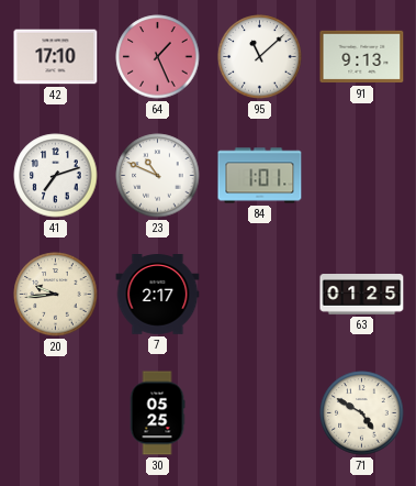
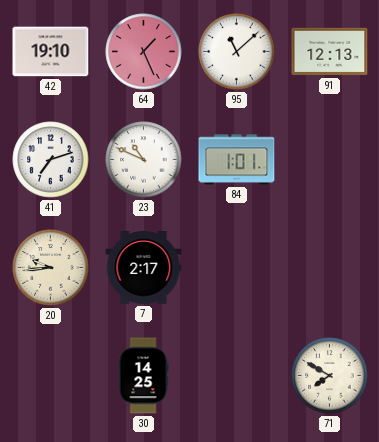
42: 17:10 -> 19:10
91: 9:13 -> 12:13
63: 01:25 -> none
30: 05:25 -> 14:25
71: 4:50 -> 7:50
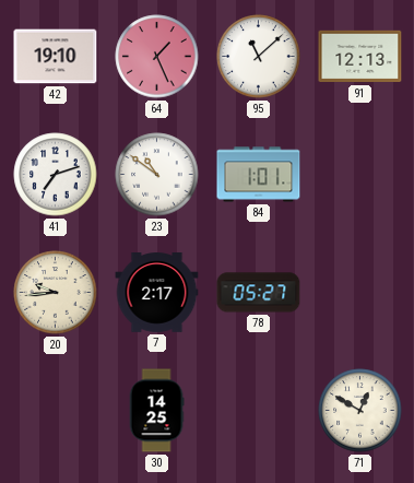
23: 10:49 -> 10:51
78: none -> 05:27
71: 7:50 -> 12:50
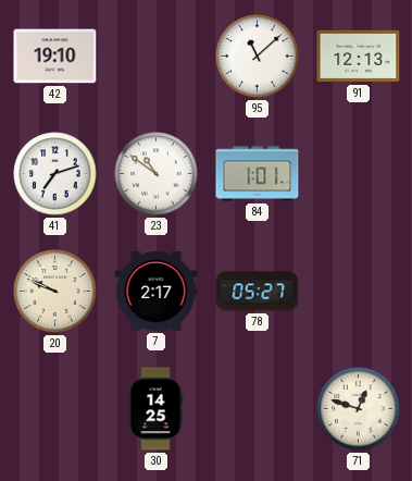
64: 1:26 -> none
20: 9:44 -> 9:49
71: 12:50 -> 12:48
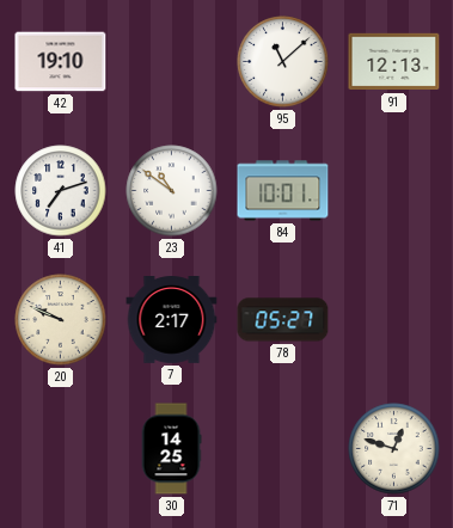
84: 1:01 -> 10:01
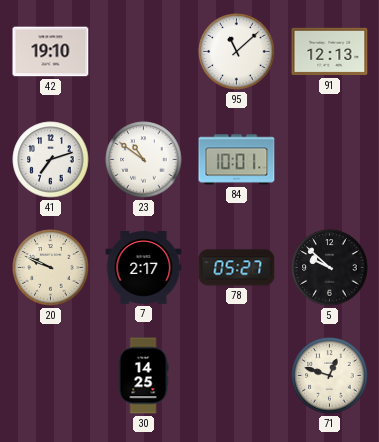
5: none -> 9:52
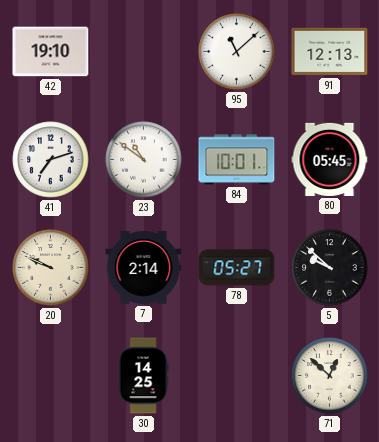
80: none -> 05:45
7: 2:17 -> 2:14
71: 12:48 -> 12:52
